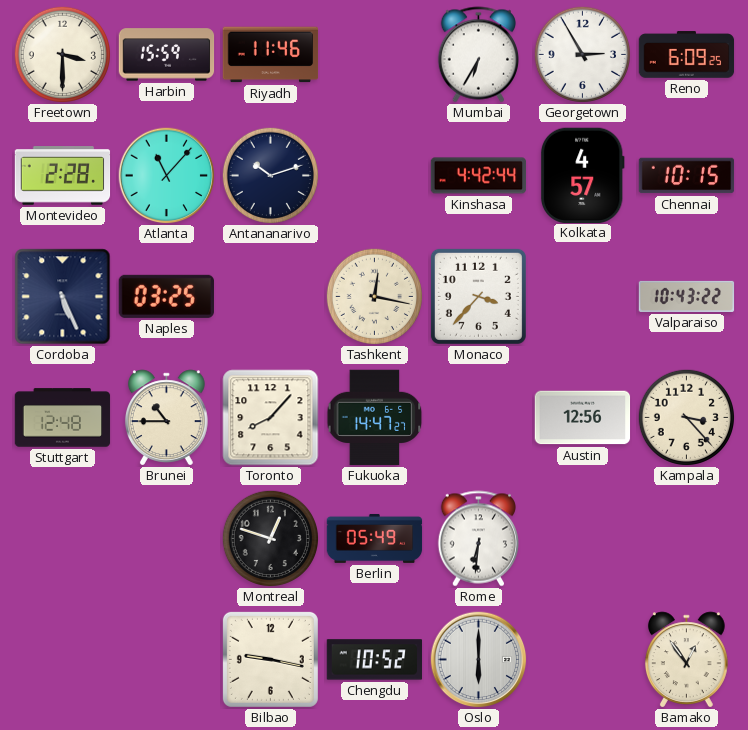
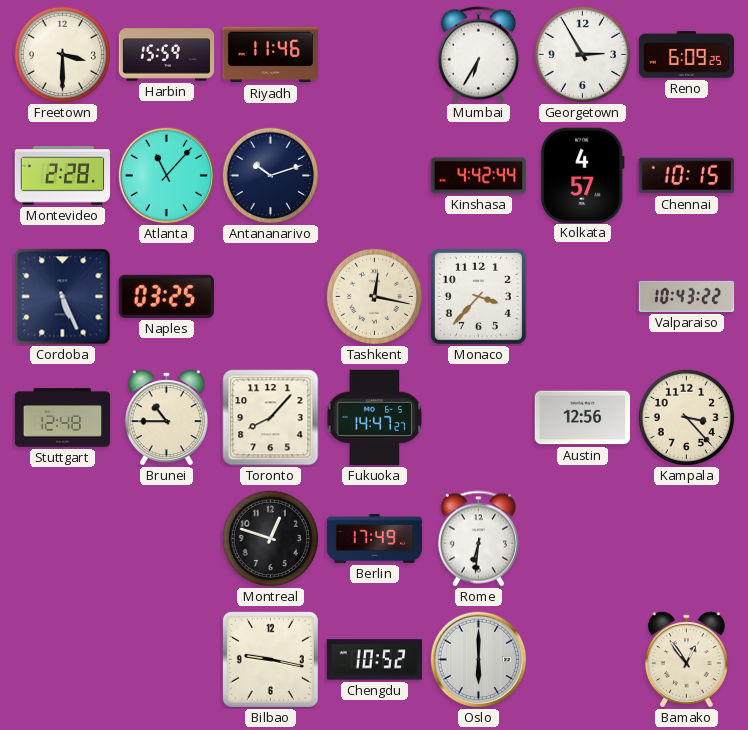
Berlin: 05:49 -> 17:49
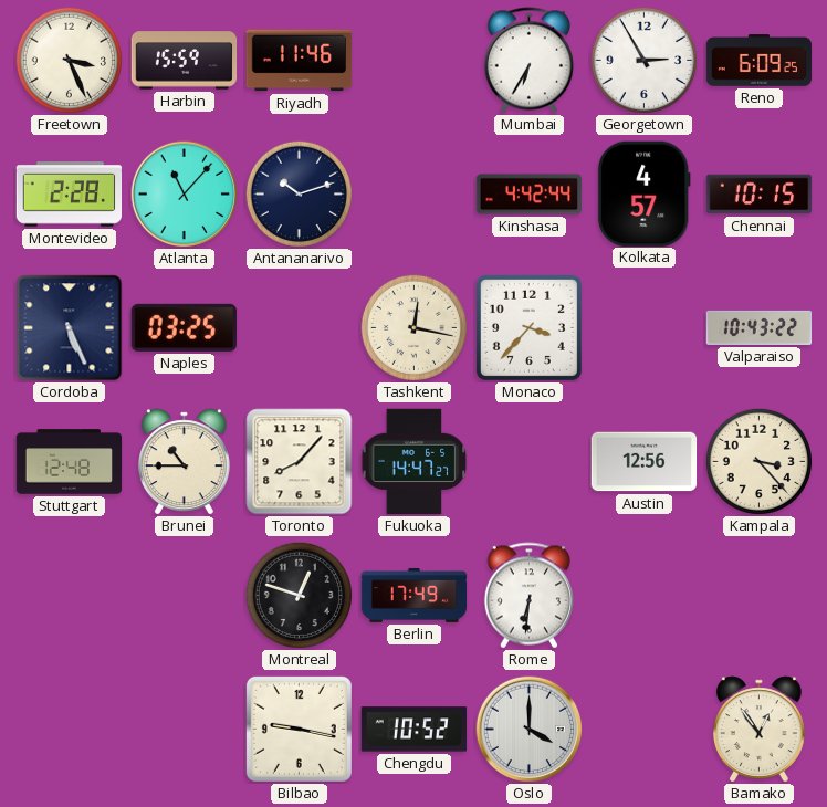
Freetown: 3:30 -> 3:26
Oslo: 6:00 -> 4:00
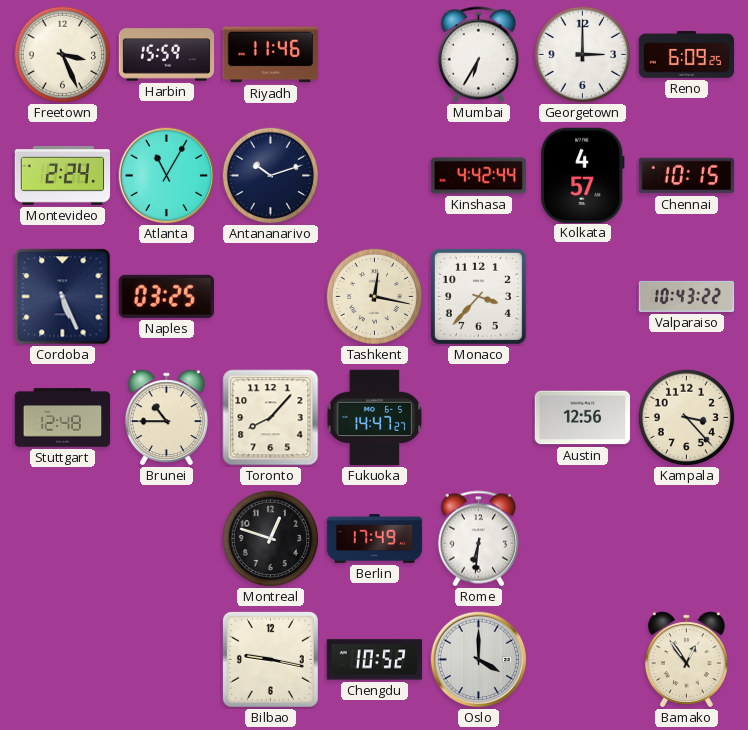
Georgetown: 2:55 -> 3:00
Montevideo: 2:28 -> 2:24
Atlanta: 11:07 -> 11:05
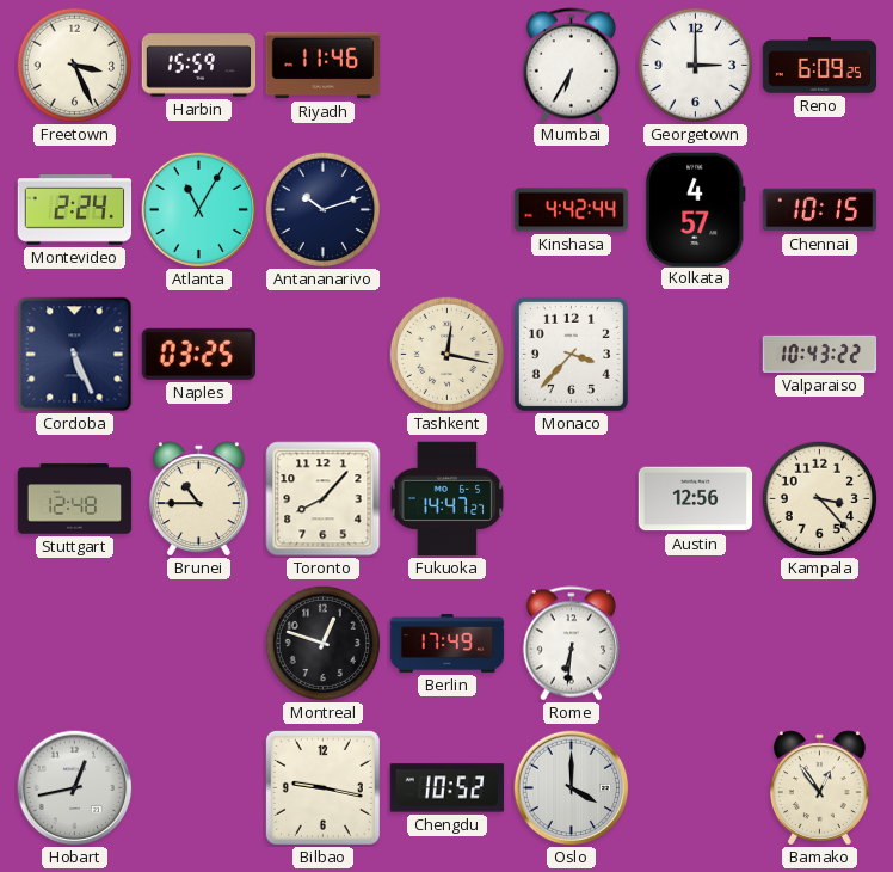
Hobart: none -> 12:43
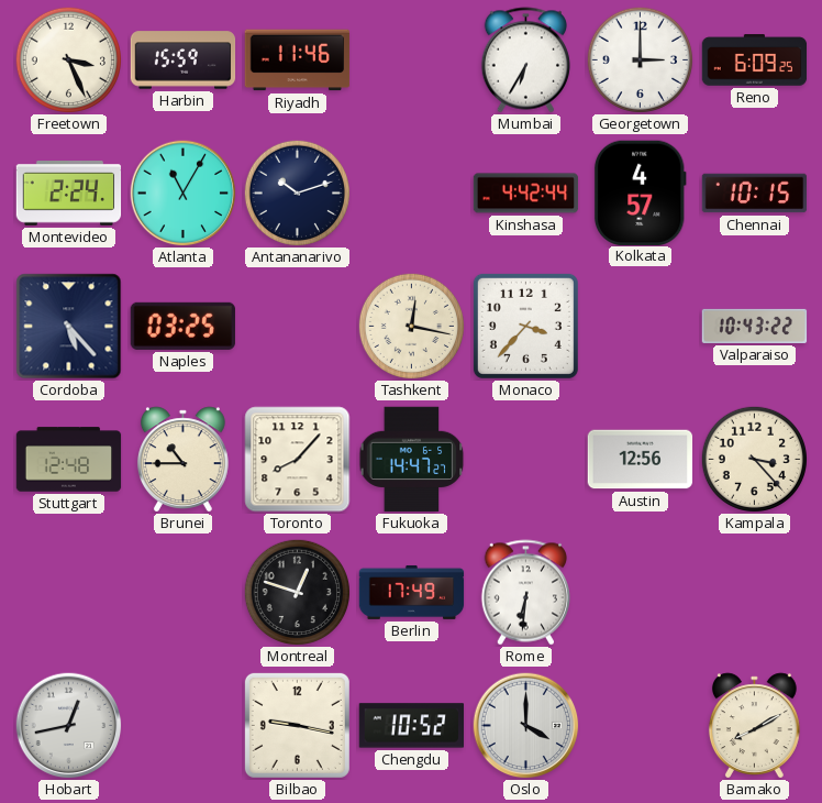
Cordoba: 5:26 -> 5:23
Bamako: 12:54 -> 8:10
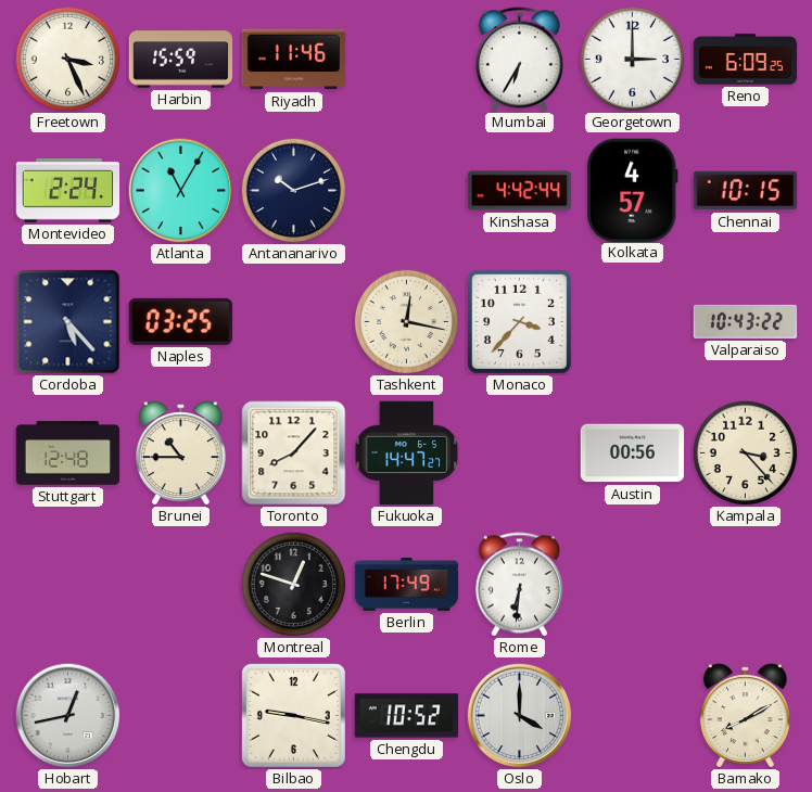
Austin: 12:56 -> 00:56
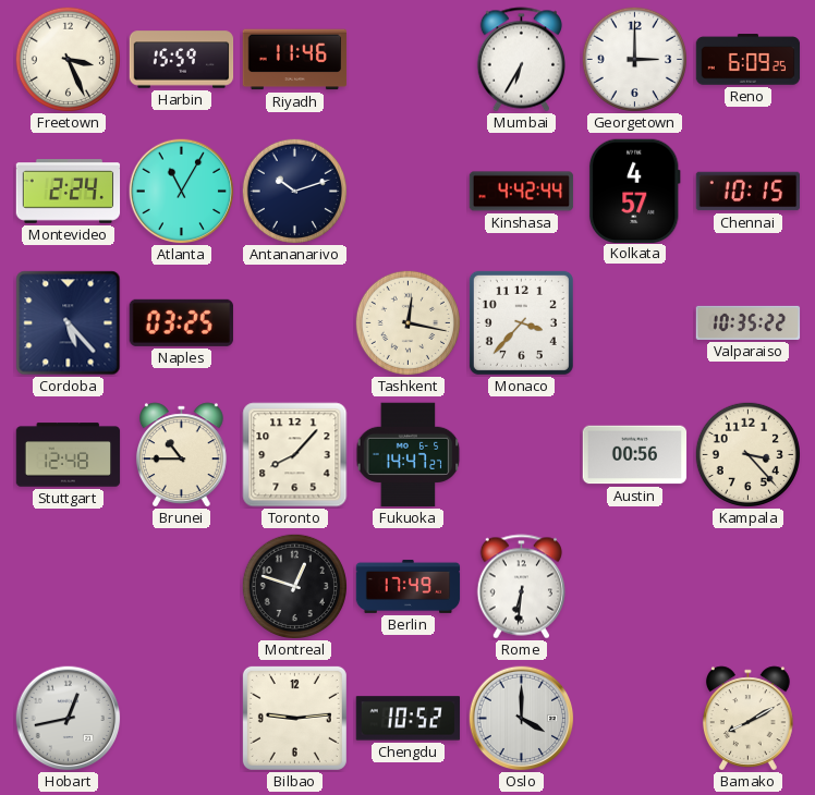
Valparaiso: 10:43 -> 10:35
Bilbao: 9:17 -> 9:14
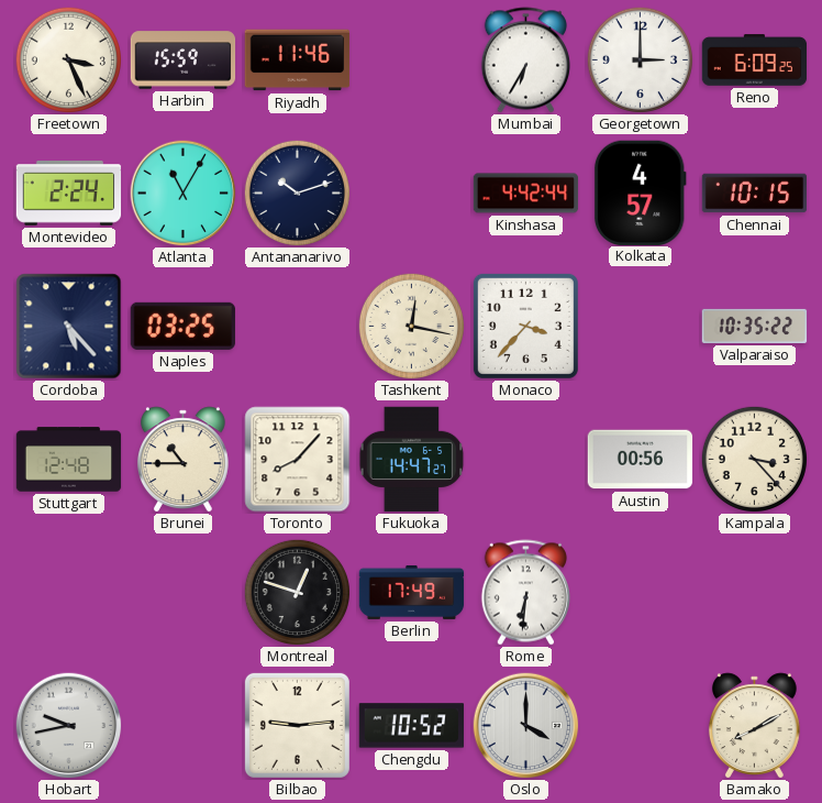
Hobart: 12:43 -> 9:43
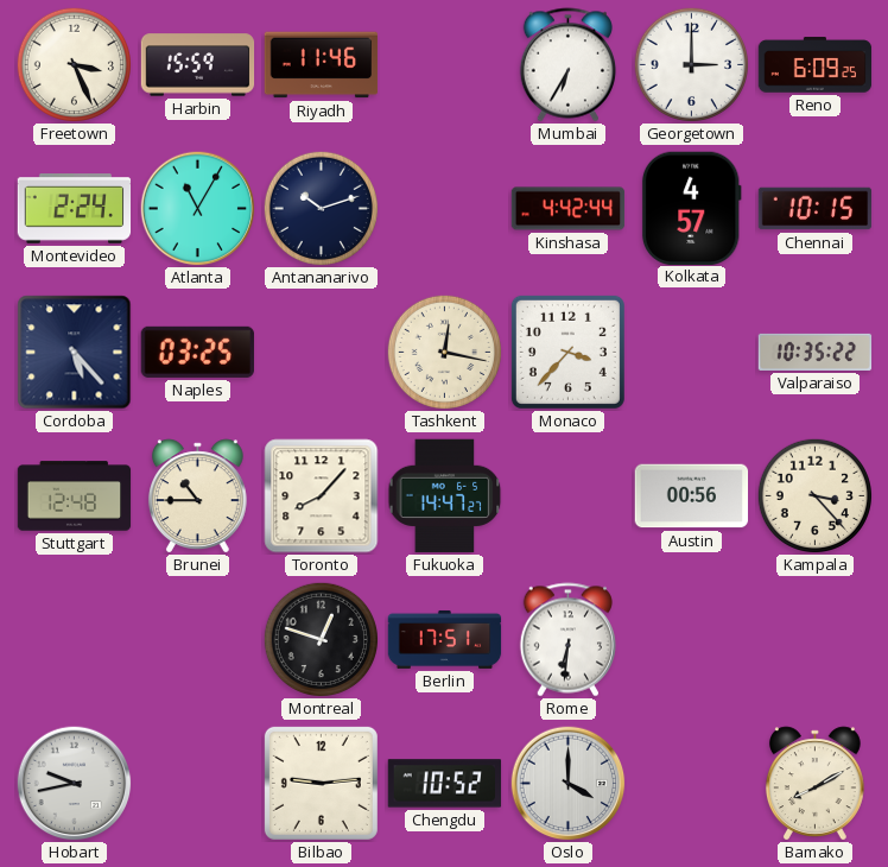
Berlin: 17:49 -> 17:51
